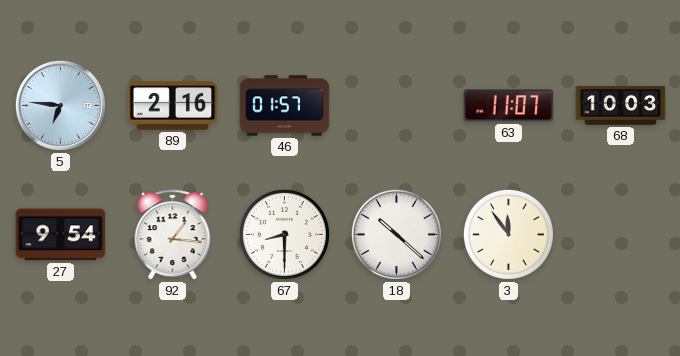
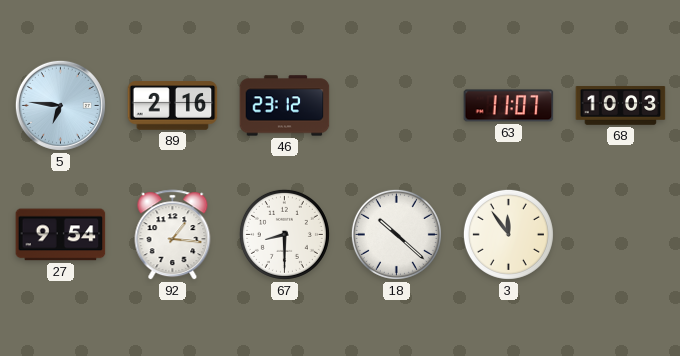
46: 01:57 -> 23:12
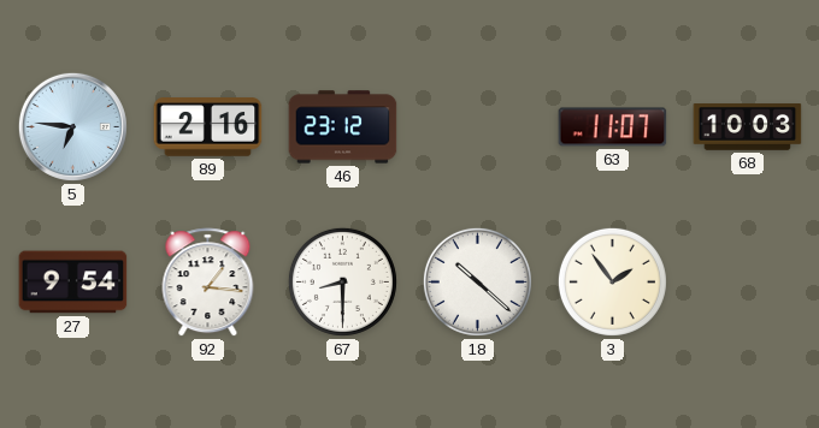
3: 11:54 -> 1:54
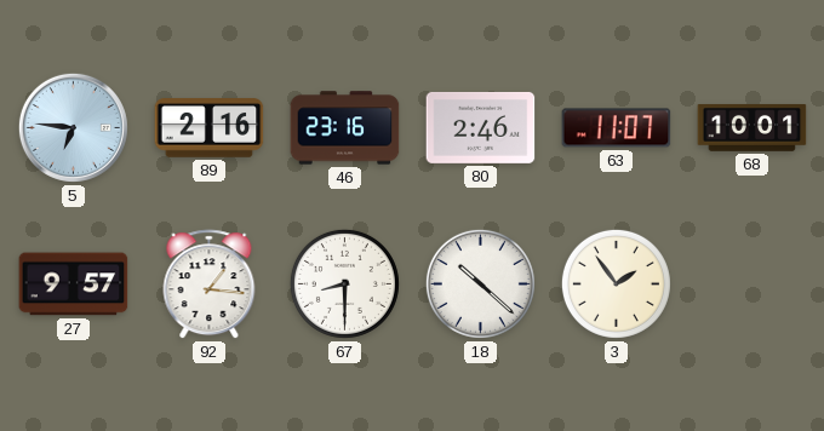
46: 23:12 -> 23:16
80: none -> 2:46
68: 10:03 -> 10:01
27: 9:54 -> 9:57
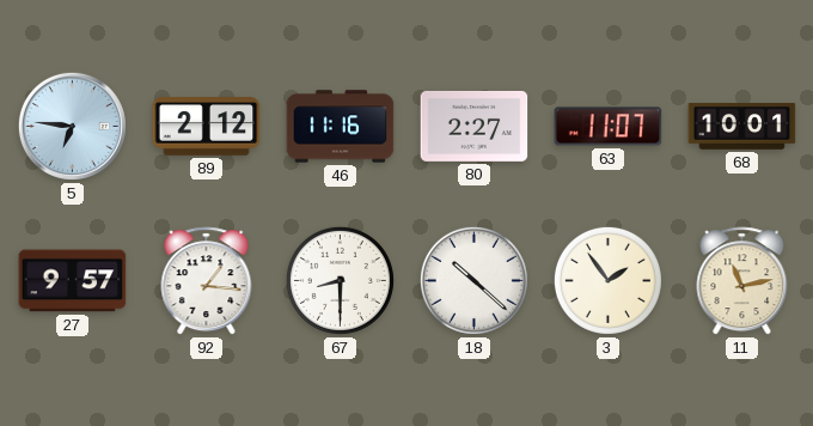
89: 2:16 -> 2:12
46: 23:16 -> 11:16
80: 2:46 -> 2:27
11: none -> 11:13
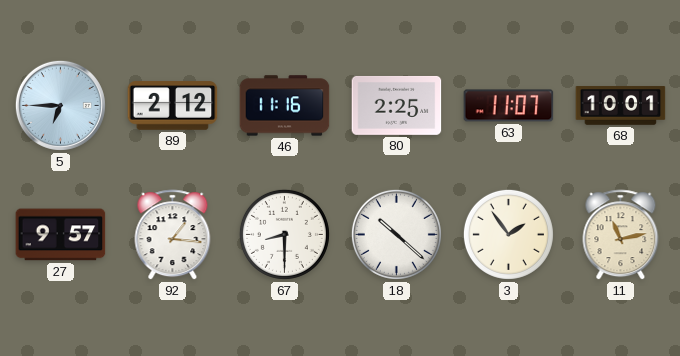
5: 6:46 -> 6:45
80: 2:27 -> 2:25
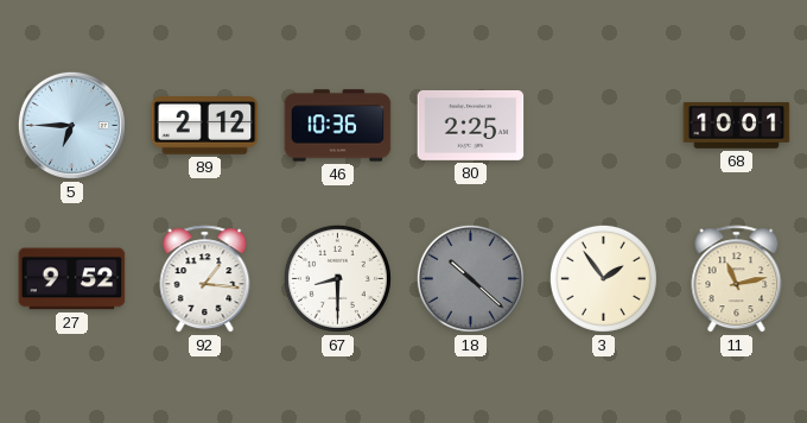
46: 11:16 -> 10:36
63: 11:07 -> none
27: 9:57 -> 9:52
18 dial: white -> grey
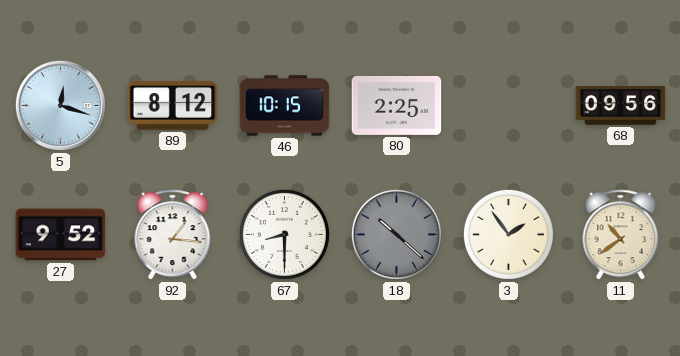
5: 6:45 -> 12:18
89: 2:12 -> 8:12
46: 10:36 -> 10:15
68: 10:01 -> 09:56
11: 11:13 -> 10:39
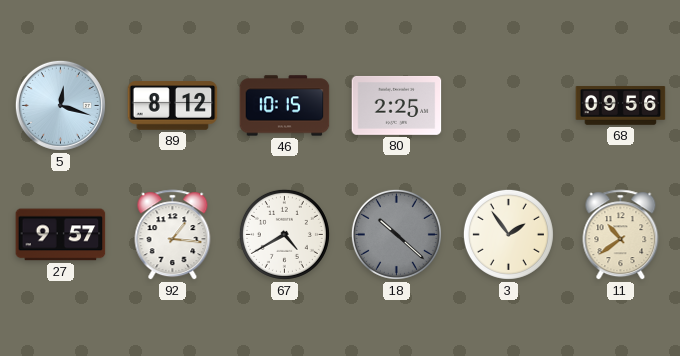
27: 9:52 -> 9:57
67: 8:30 -> 4:40
